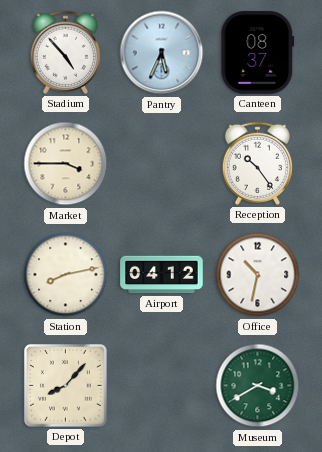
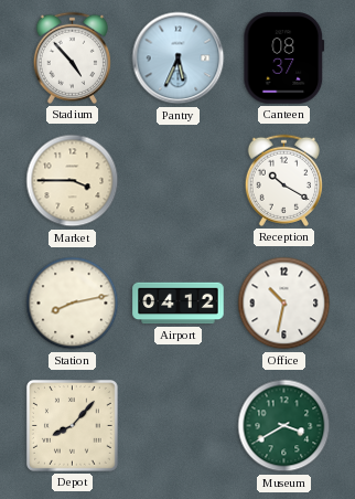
Reception: 10:24 -> 10:20
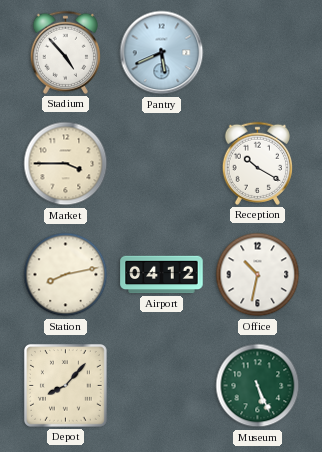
Pantry: 5:34 -> 5:41
Canteen: 08:37 -> none
Museum: 3:40 -> 5:26
